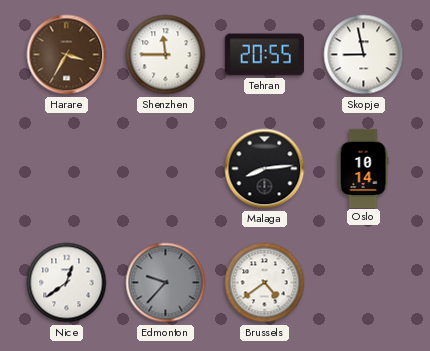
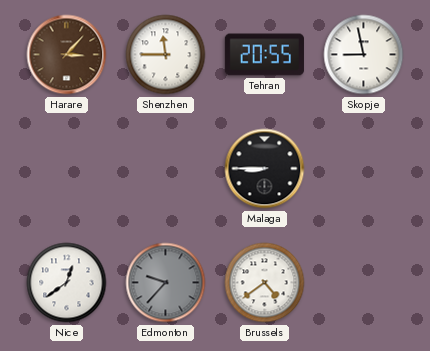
Harare: 3:35 -> 3:07
Malaga: 8:14 -> 8:45
Oslo: 10:14 -> none
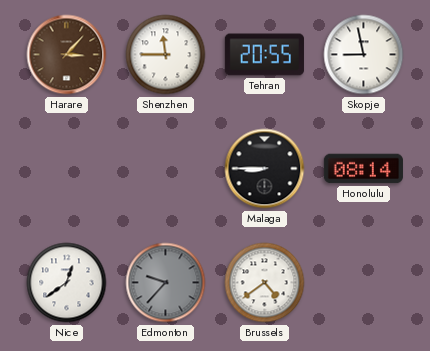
Honolulu: none -> 08:14
